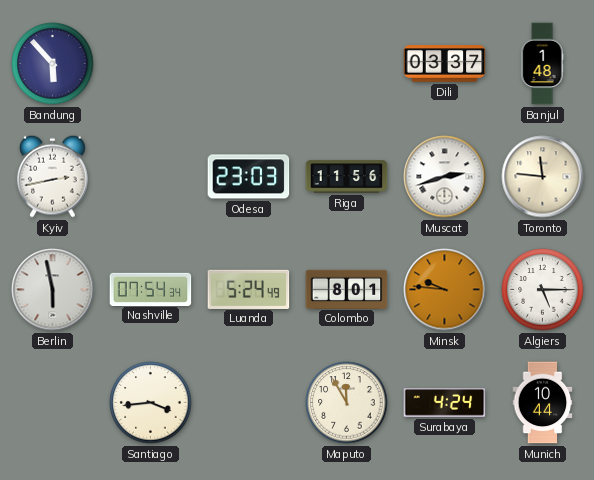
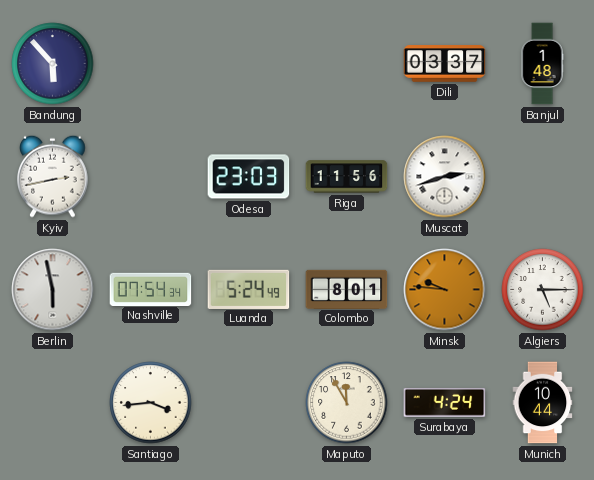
Toronto: 11:46 -> none
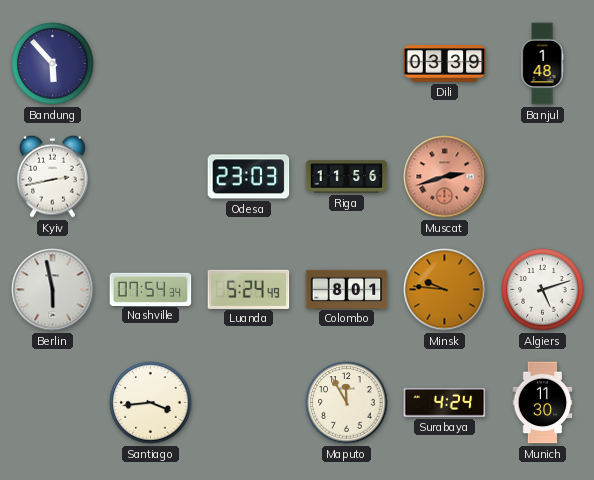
Dili: 03:37 -> 03:39
Muscat dial: white -> salmon
Algiers: 5:15 -> 5:12
Munich: 10:44 -> 11:30
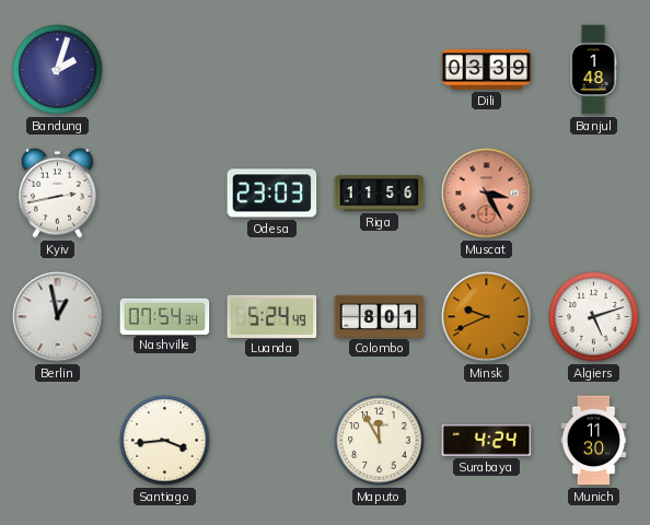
Bandung: 5:53 -> 2:03
Muscat: 2:42 -> 3:25
Berlin: 5:58 -> 12:58
Minsk: 9:46 -> 9:41
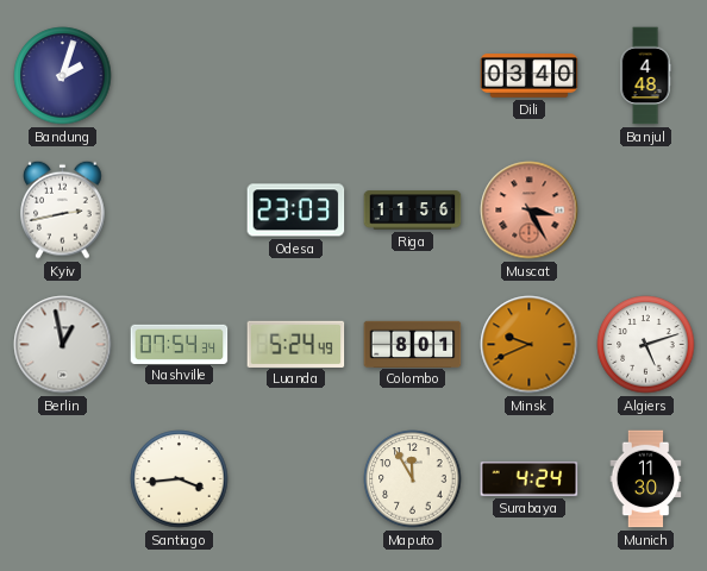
Dili: 03:39 -> 03:40
Banjul: 1:48 -> 4:48
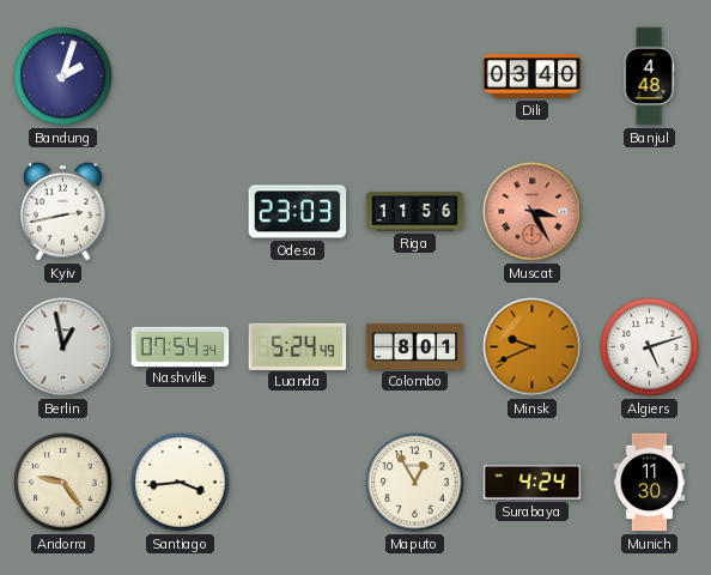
Andorra: none -> 9:24
Maputo: 11:55 -> 12:55
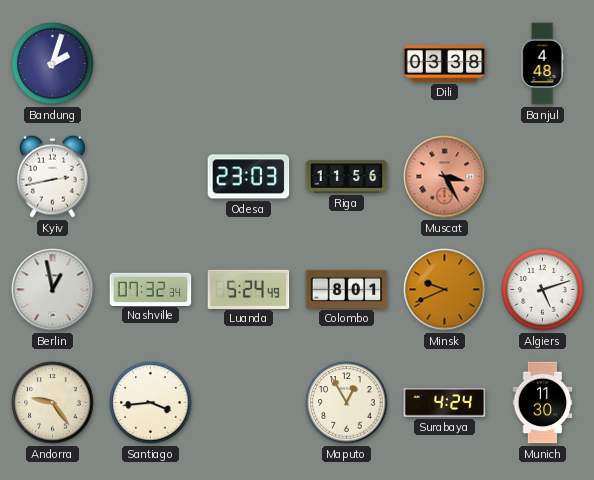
Dili: 03:40 -> 03:38
Nashville: 07:54 -> 07:32
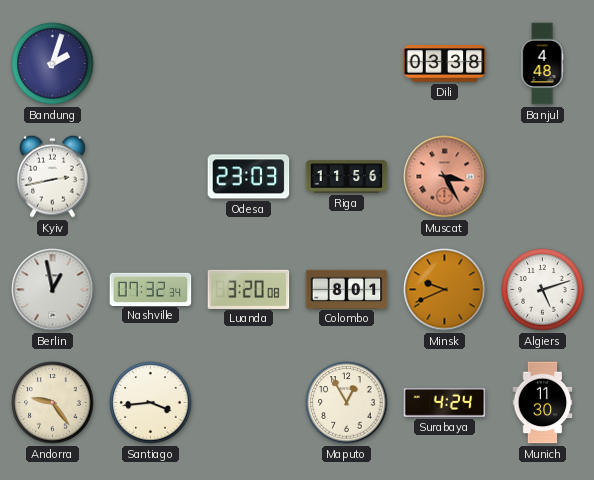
Luanda: 5:24 -> 3:20
